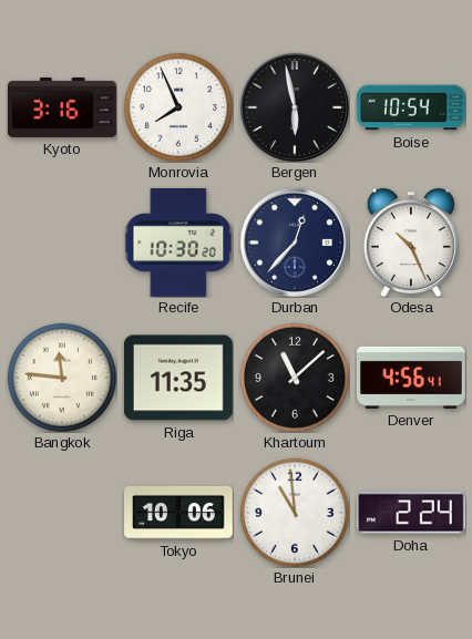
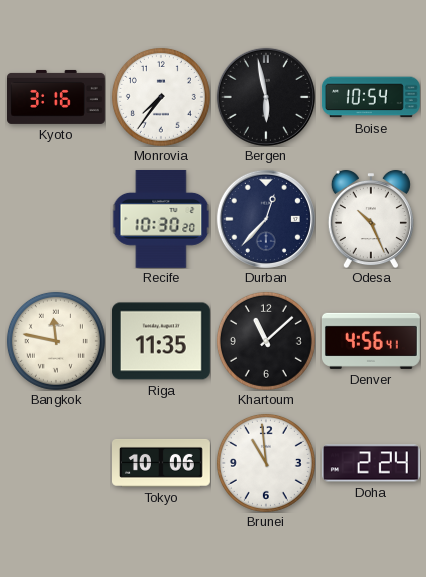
Monrovia: 7:56 -> 7:36
Bangkok: 11:46 -> 11:47
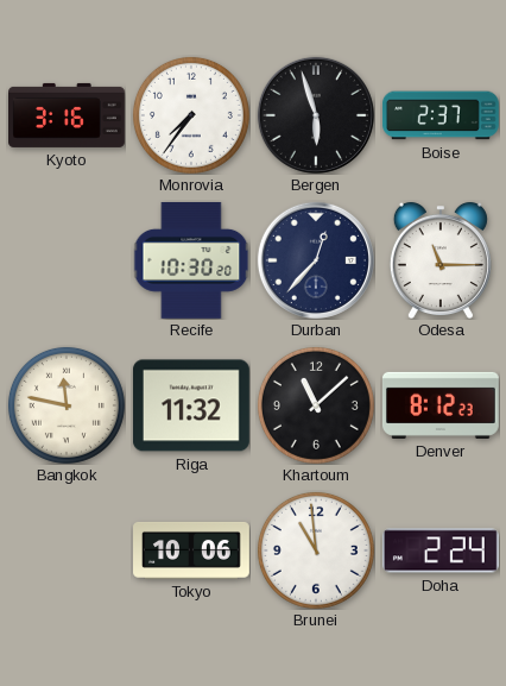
Bergen: 5:58 -> 5:57
Boise: 10:54 -> 2:37
Odesa: 10:26 -> 11:15
Riga: 11:35 -> 11:32
Denver: 4:56 -> 8:12
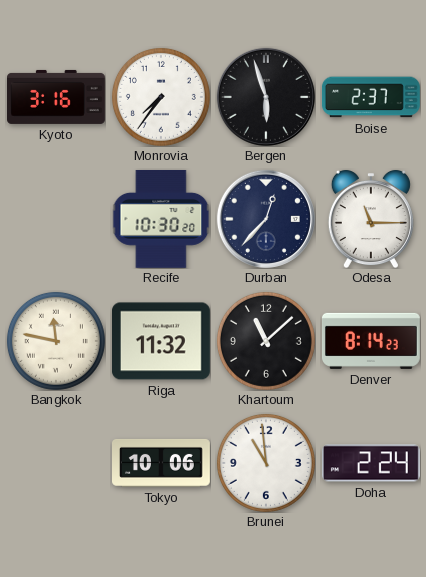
Denver: 8:12 -> 8:14
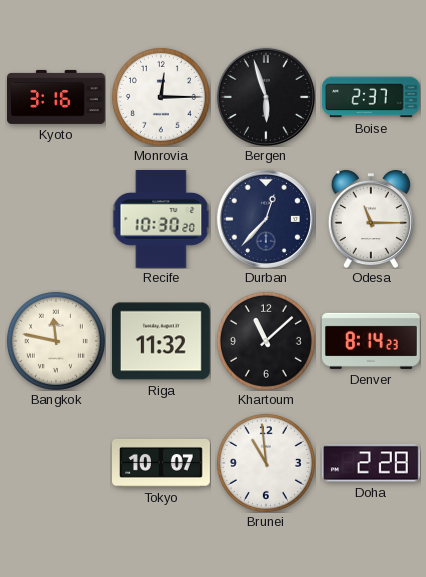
Monrovia: 7:36 -> 12:15
Tokyo: 10:06 -> 10:07
Doha: 2:24 -> 2:28
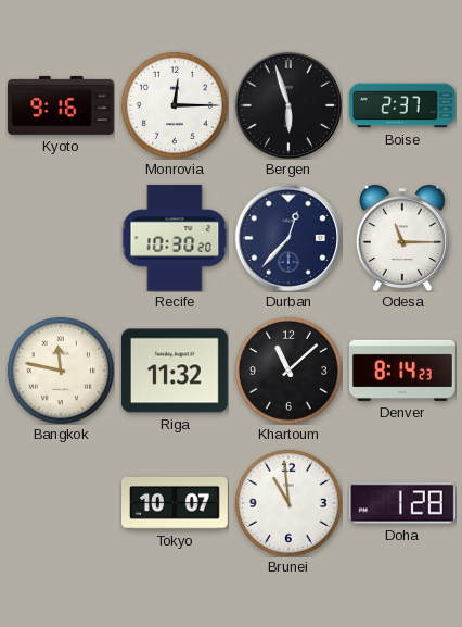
Kyoto: 3:16 -> 9:16
Doha: 2:28 -> 1:28
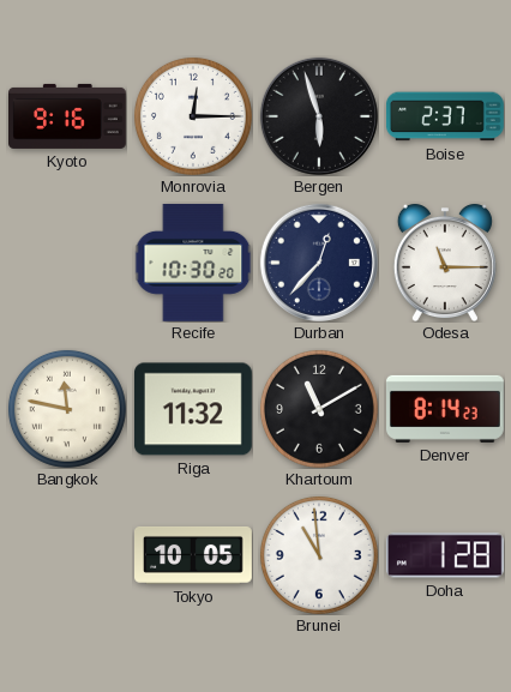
Khartoum: 11:08 -> 11:10
Tokyo: 10:07 -> 10:05
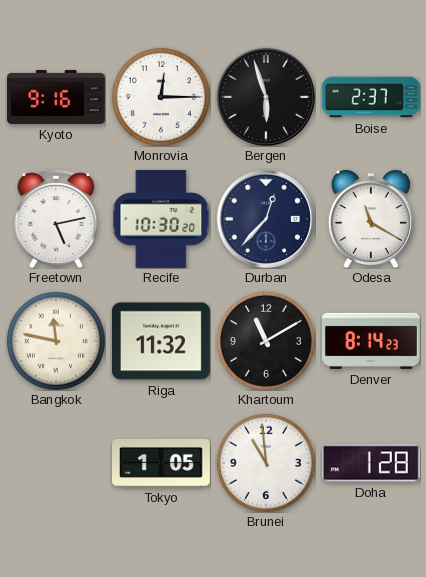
Freetown: none -> 5:13
Odesa: 11:15 -> 11:20
Tokyo: 10:05 -> 1:05
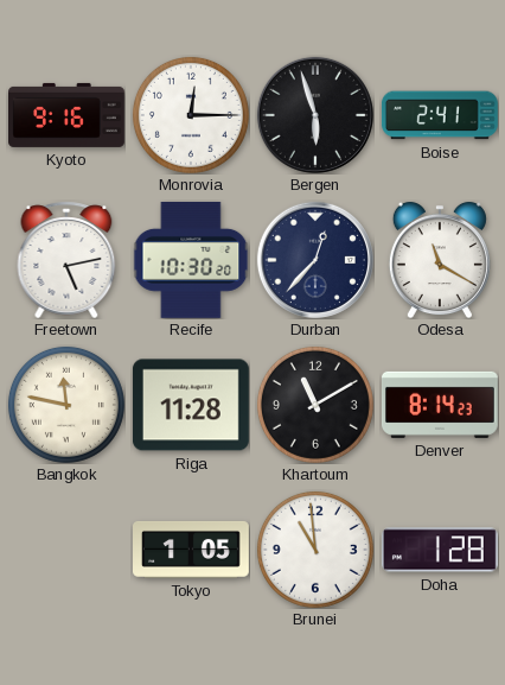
Boise: 2:37 -> 2:41
Riga: 11:32 -> 11:28
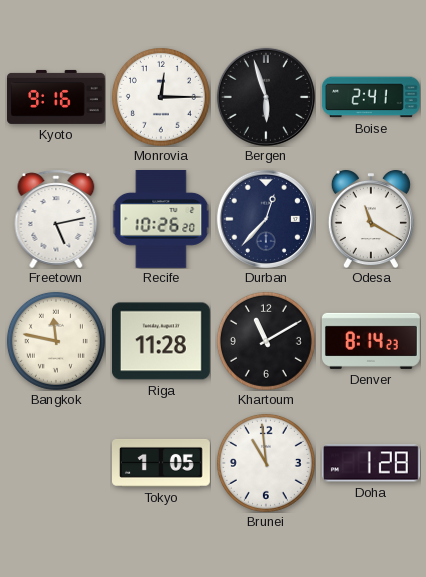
Recife: 10:30 -> 10:26
